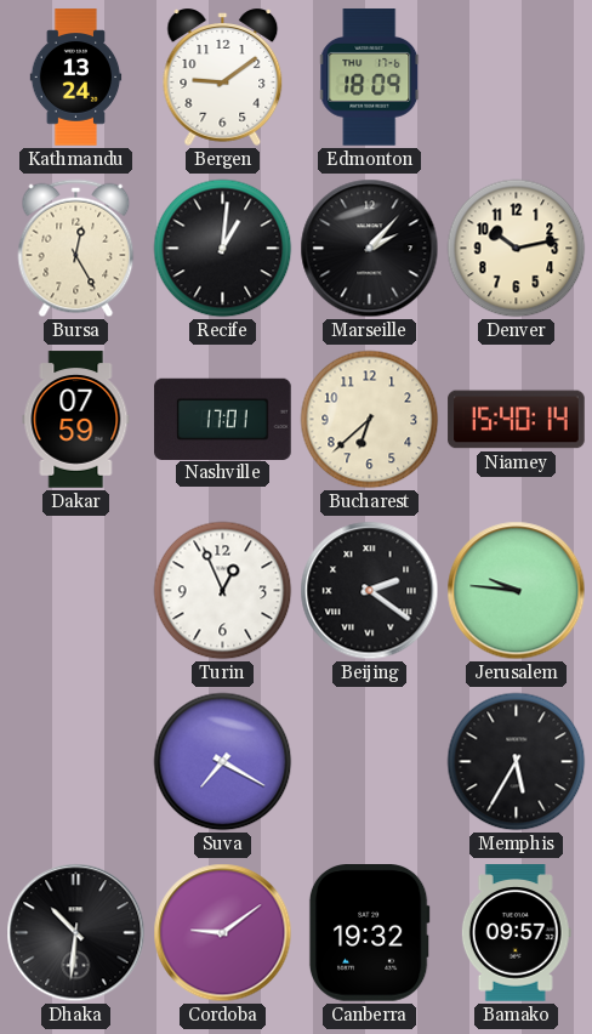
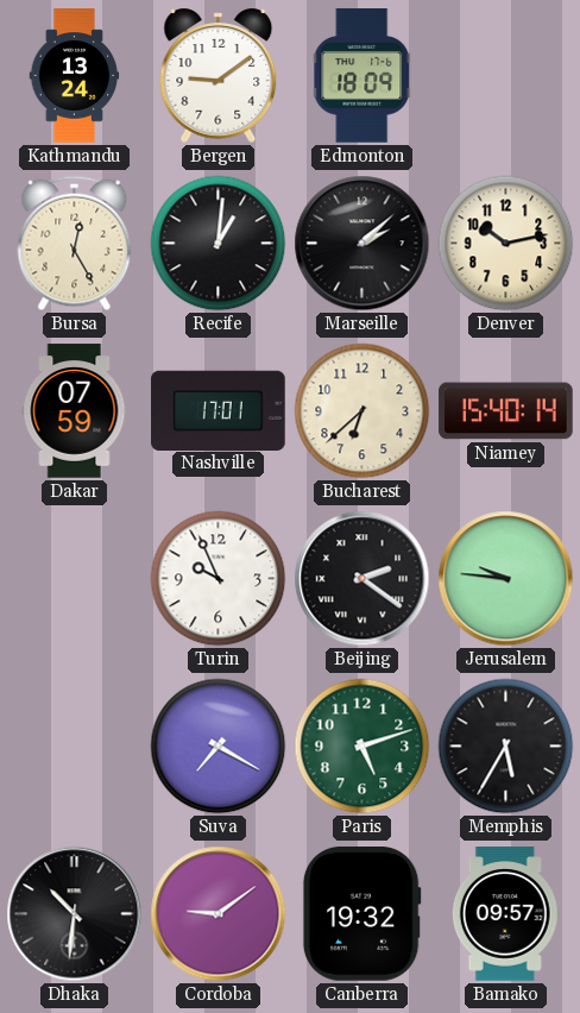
Marseille: 2:07 -> 2:08
Turin: 12:56 -> 9:56
Paris: none -> 5:12
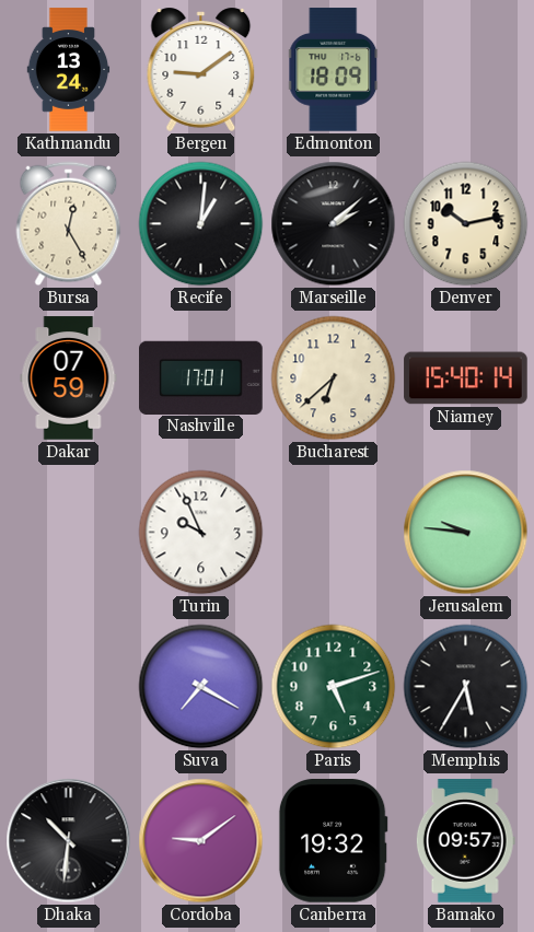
Beijing: 2:21 -> none
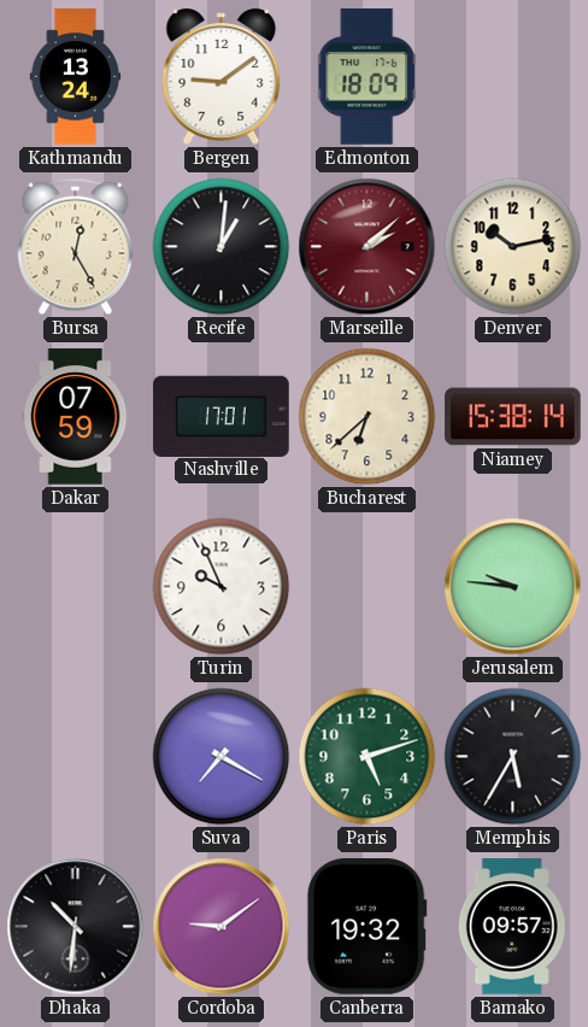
Marseille dial: black -> burgundy
Niamey: 15:40 -> 15:38
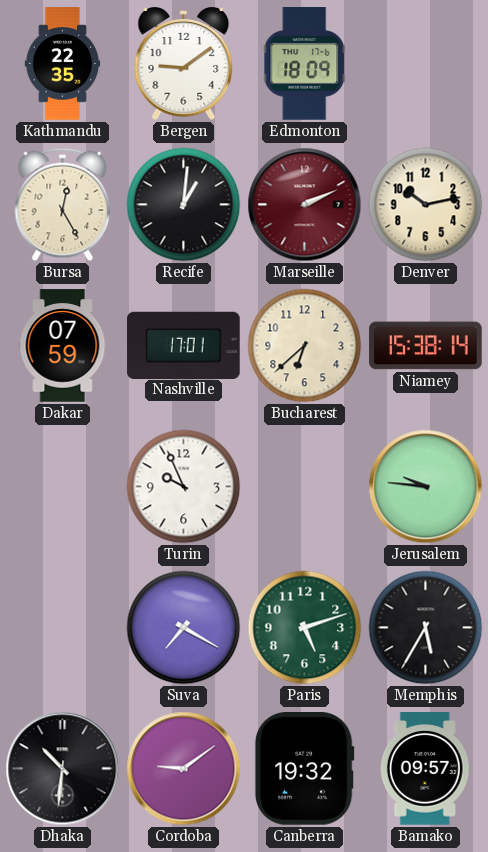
Kathmandu: 13:24 -> 22:35
Marseille: 2:08 -> 2:11
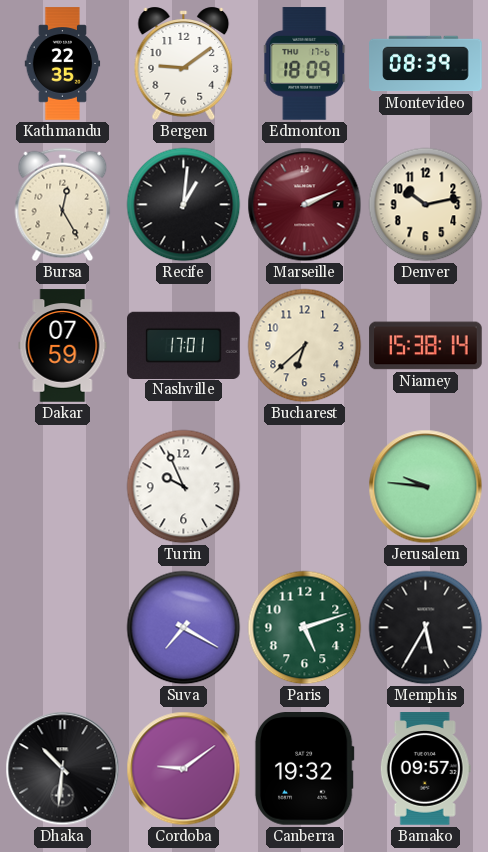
Montevideo: none -> 08:39
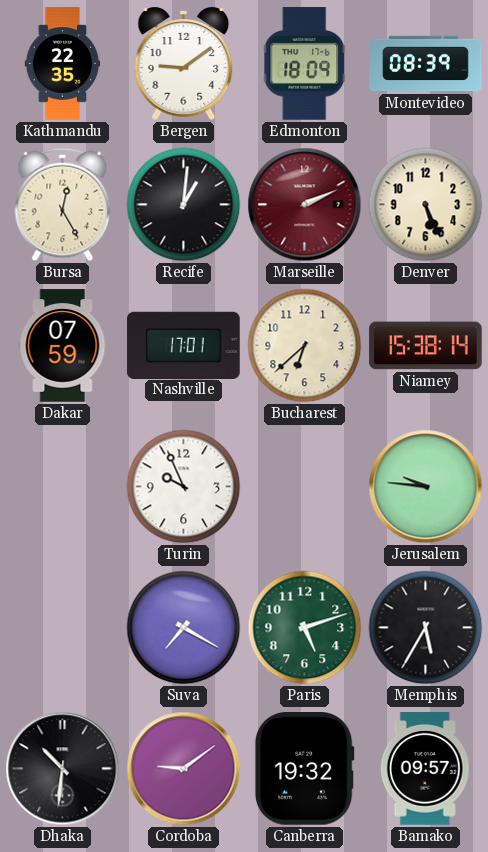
Denver: 10:13 -> 5:26
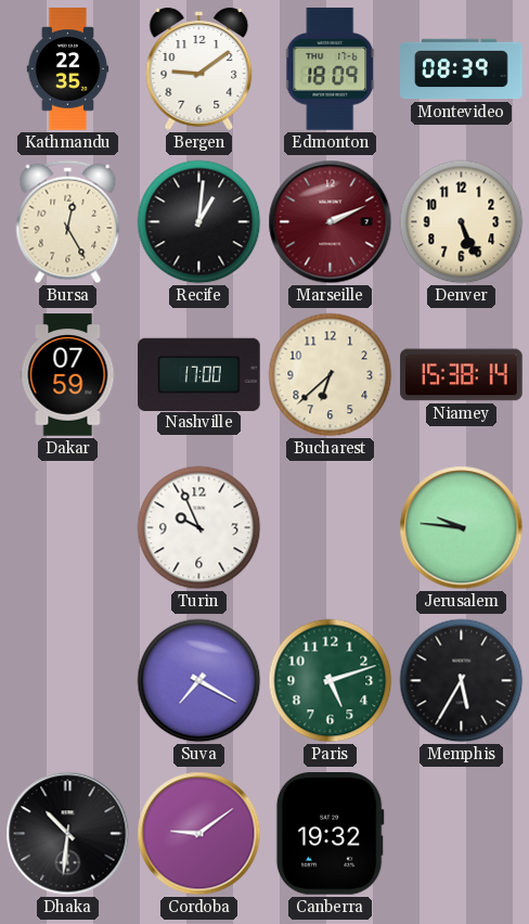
Nashville: 17:01 -> 17:00
Bamako: 09:57 -> none
